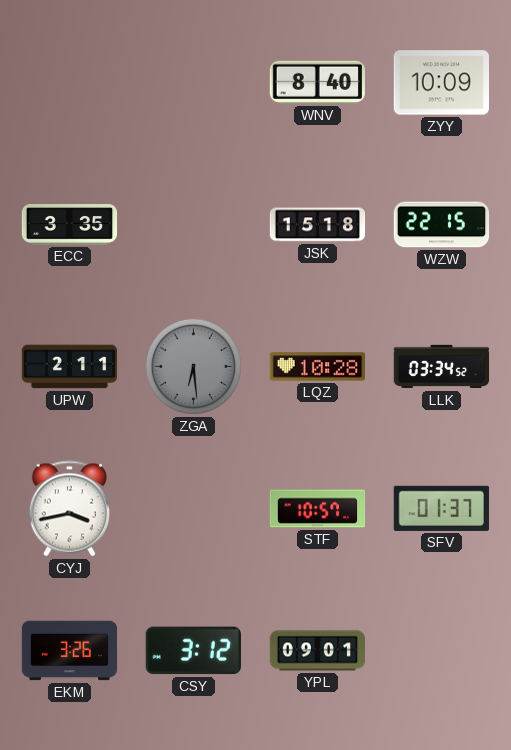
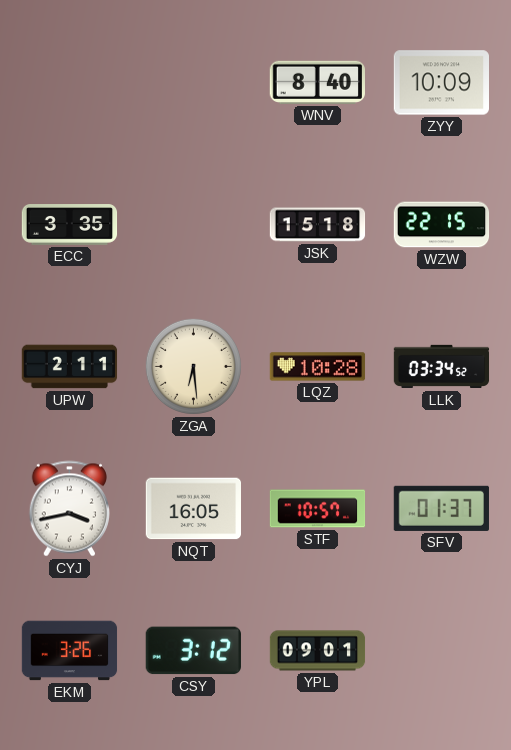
ZGA dial: grey -> cream
NQT: none -> 16:05
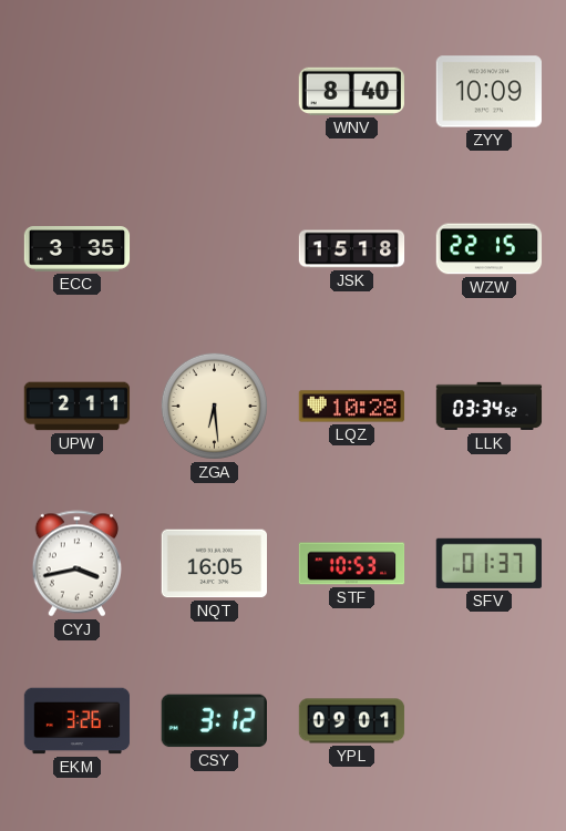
STF: 10:57 -> 10:53
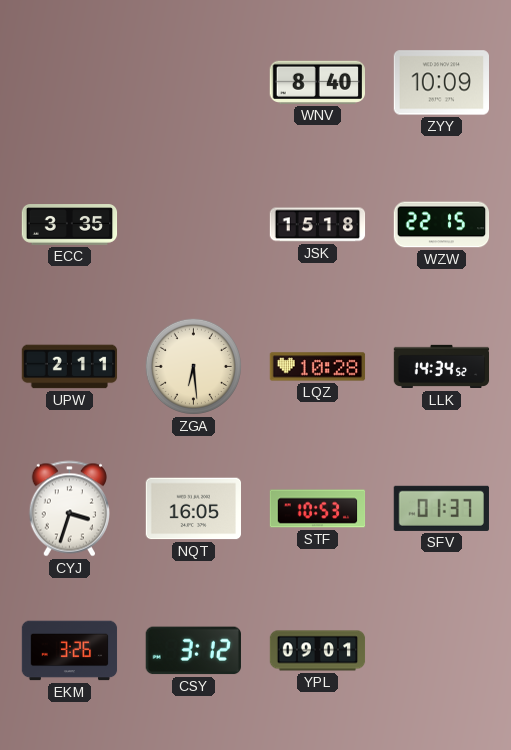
LLK: 03:34 -> 14:34
CYJ: 3:43 -> 3:33
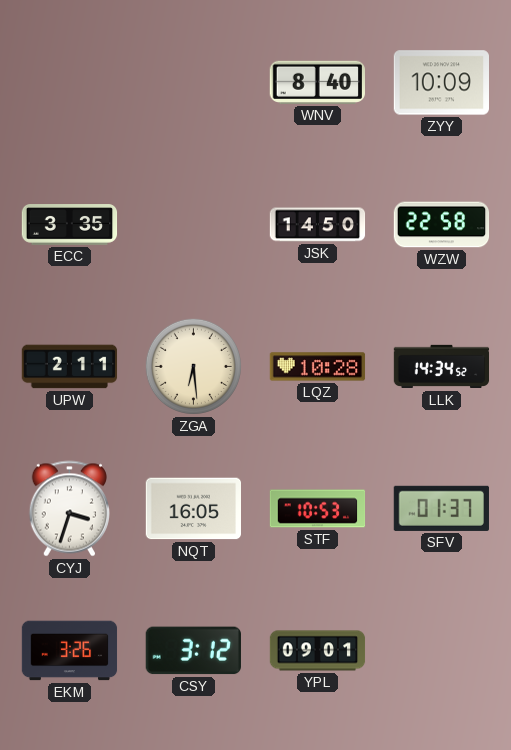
JSK: 15:18 -> 14:50
WZW: 22:15 -> 22:58
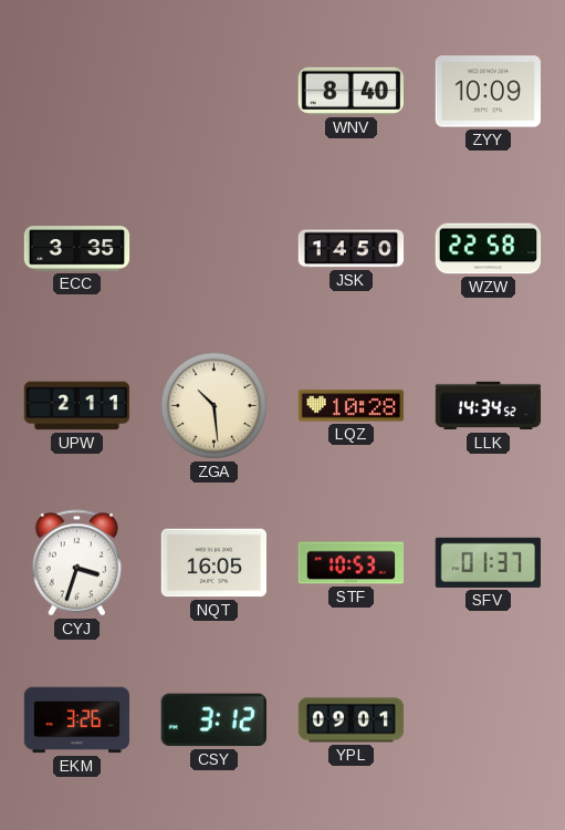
ZGA: 6:29 -> 10:29
